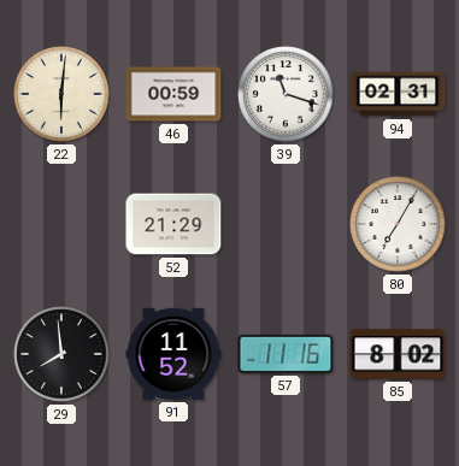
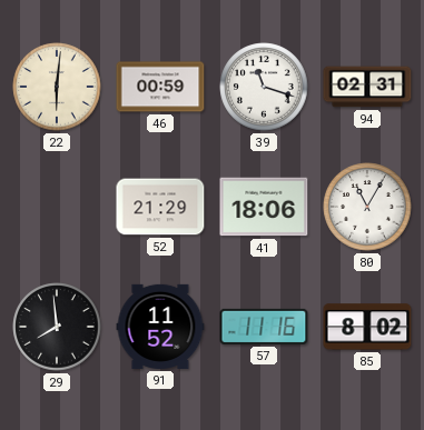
41: none -> 18:06
80: 7:05 -> 11:05
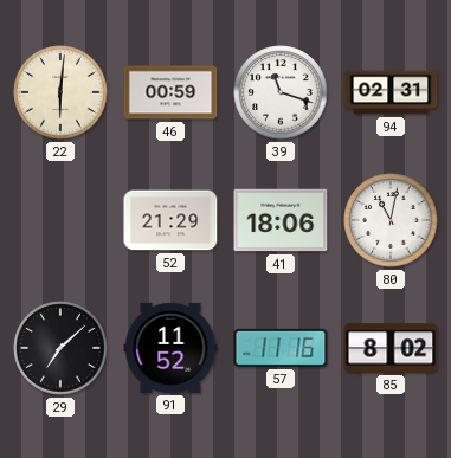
80: 11:05 -> 11:02
29: 7:59 -> 7:08
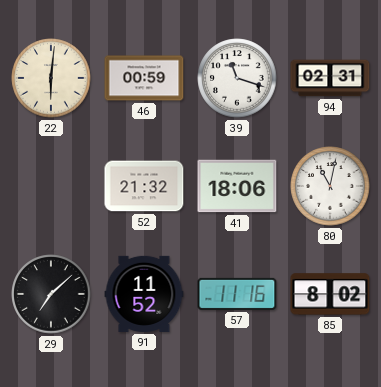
52: 21:29 -> 21:32
